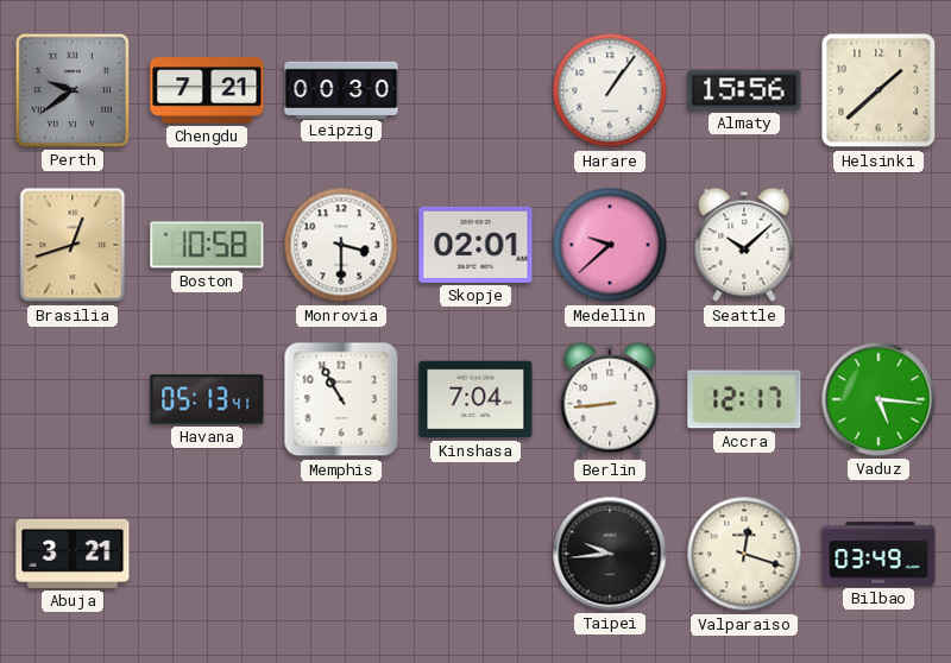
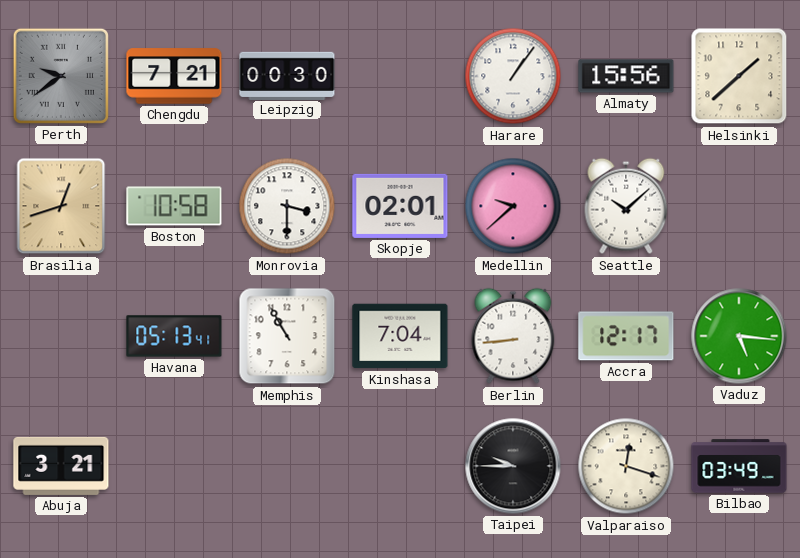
Taipei: 9:44 -> 9:45
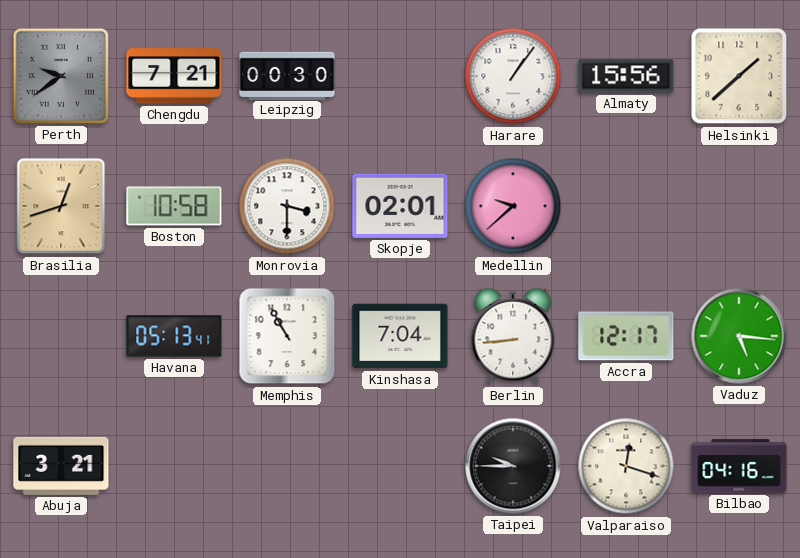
Seattle: 10:08 -> none
Bilbao: 03:49 -> 04:16
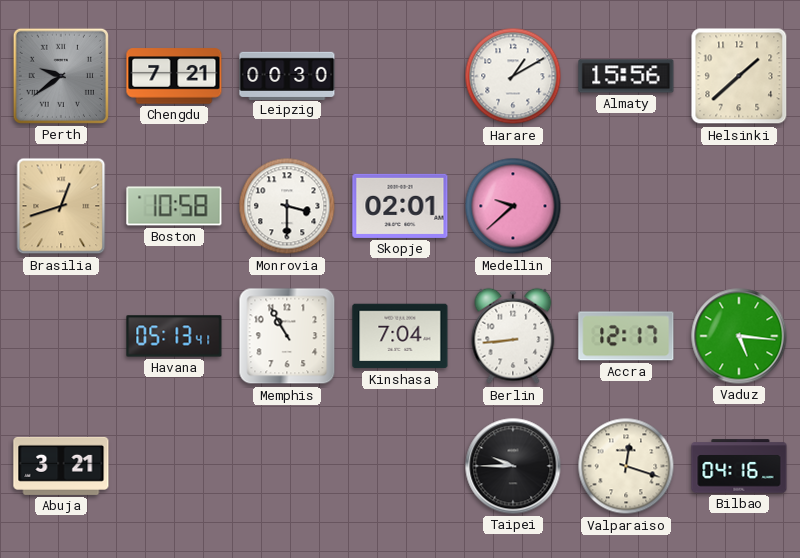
Harare: 1:06 -> 1:10
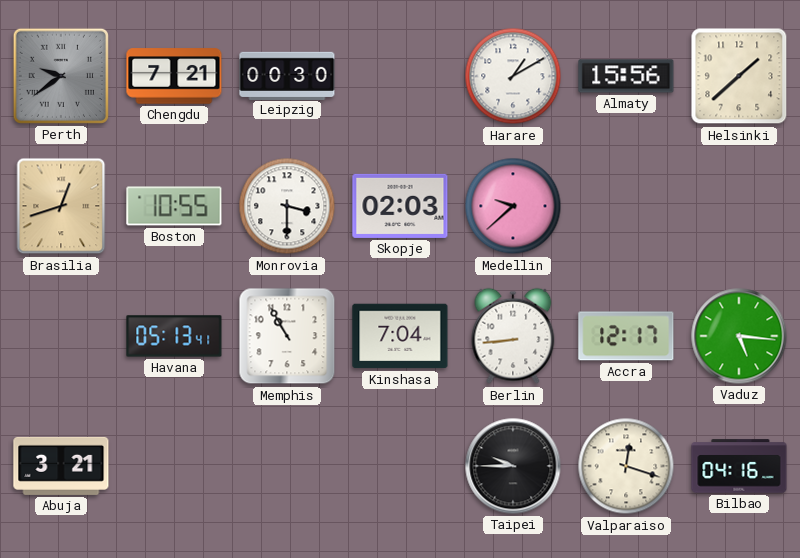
Boston: 10:58 -> 10:55
Skopje: 02:01 -> 02:03
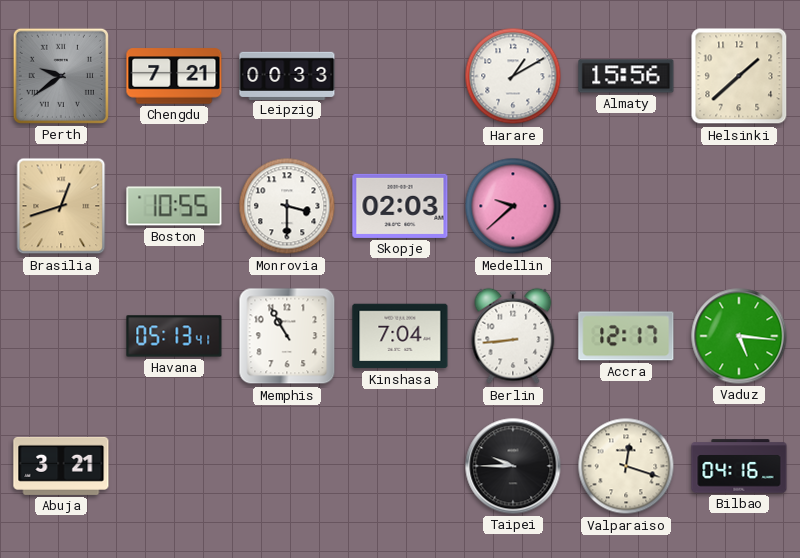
Leipzig: 00:30 -> 00:33
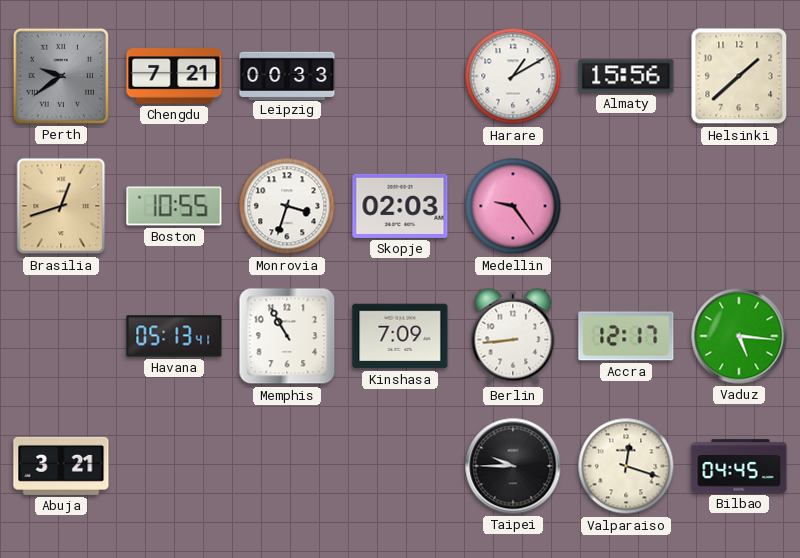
Monrovia: 3:30 -> 3:33
Medellin: 9:38 -> 9:24
Kinshasa: 7:04 -> 7:09
Bilbao: 04:16 -> 04:45
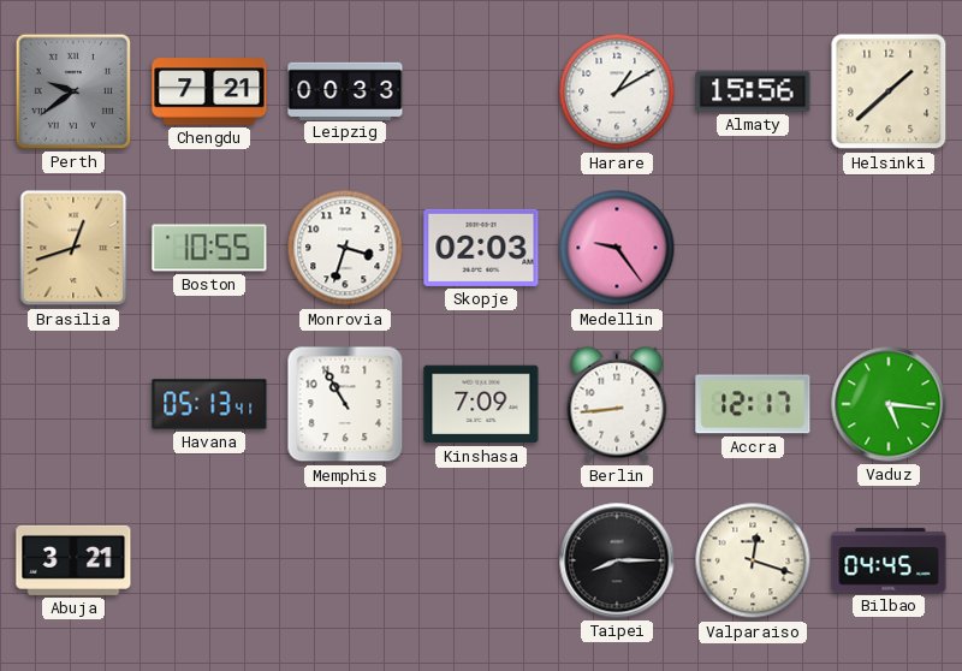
Taipei: 9:45 -> 8:15
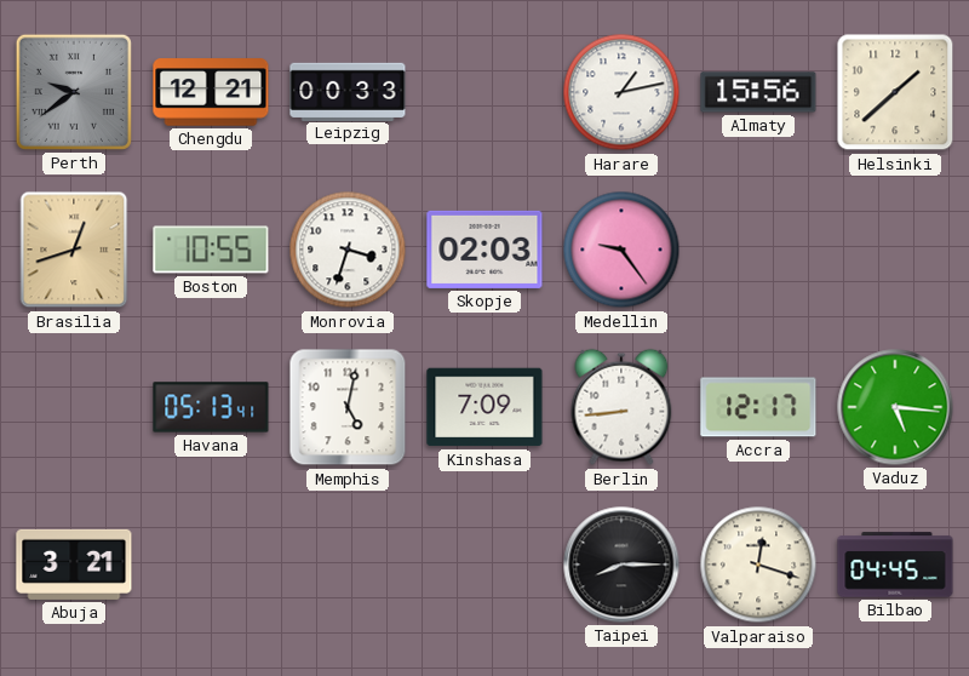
Chengdu: 7:21 -> 12:21
Harare: 1:10 -> 1:13
Memphis: 10:55 -> 5:02
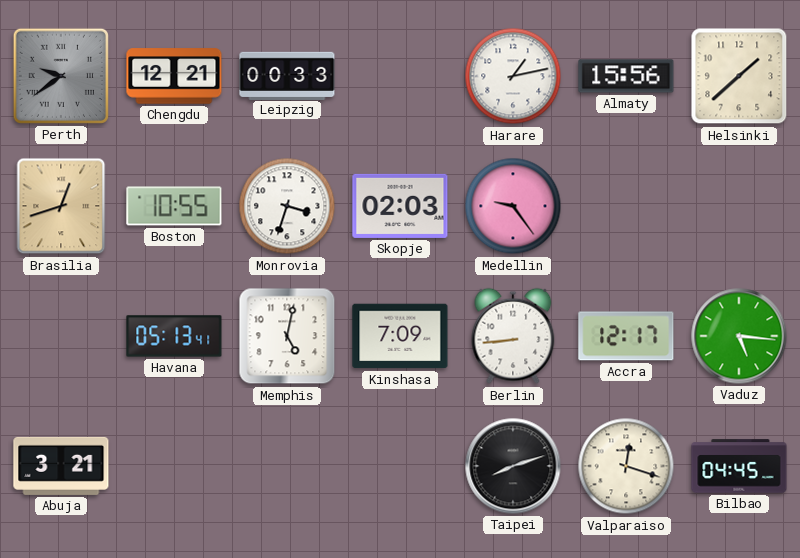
Taipei: 8:15 -> 8:12
